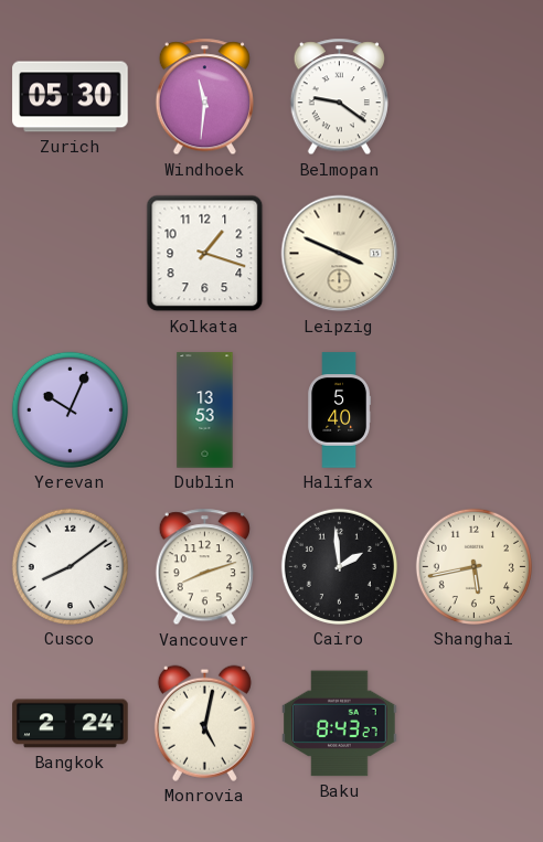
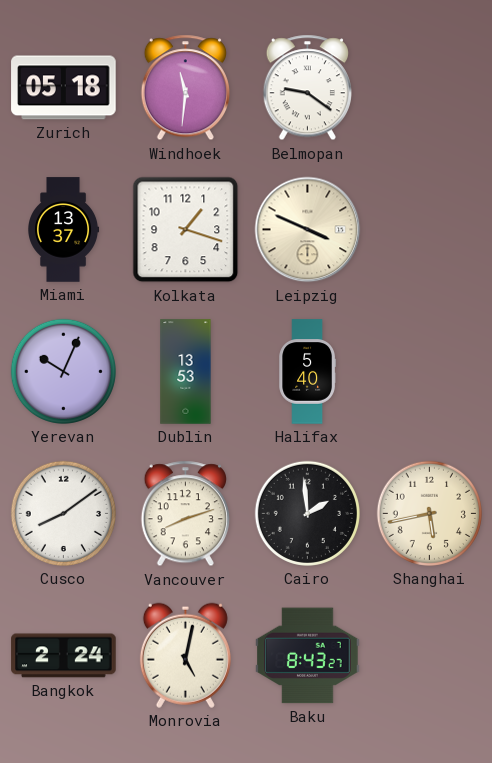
Zurich: 05:30 -> 05:18
Miami: none -> 13:37
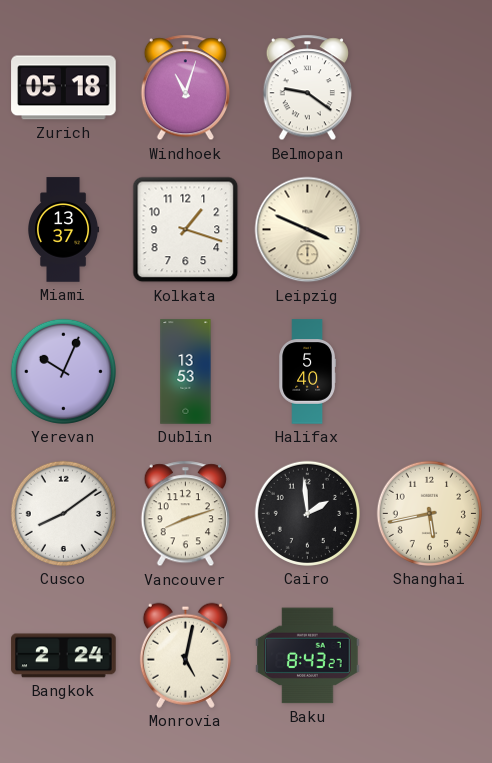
Windhoek: 11:31 -> 11:03
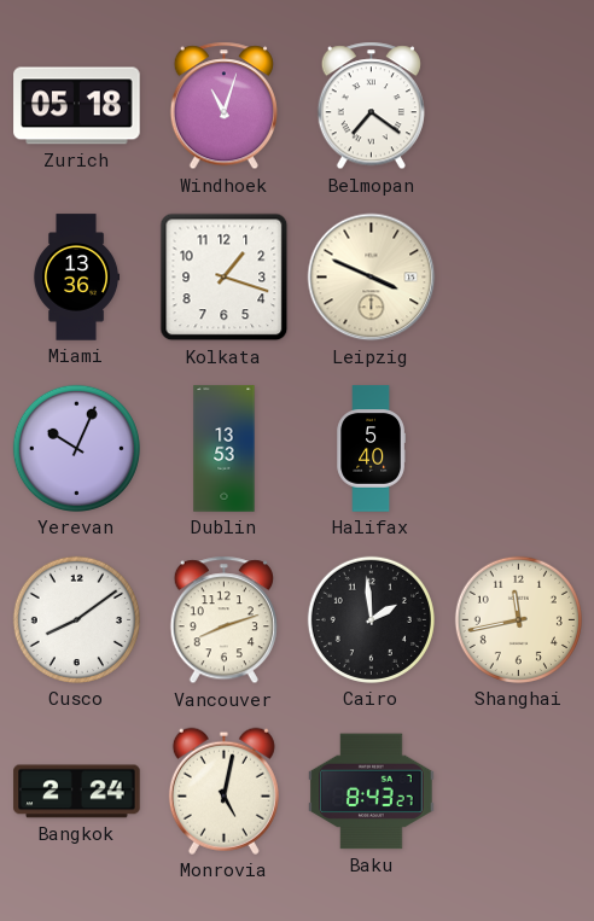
Belmopan: 9:21 -> 7:21
Miami: 13:37 -> 13:36
Shanghai: 5:43 -> 11:43
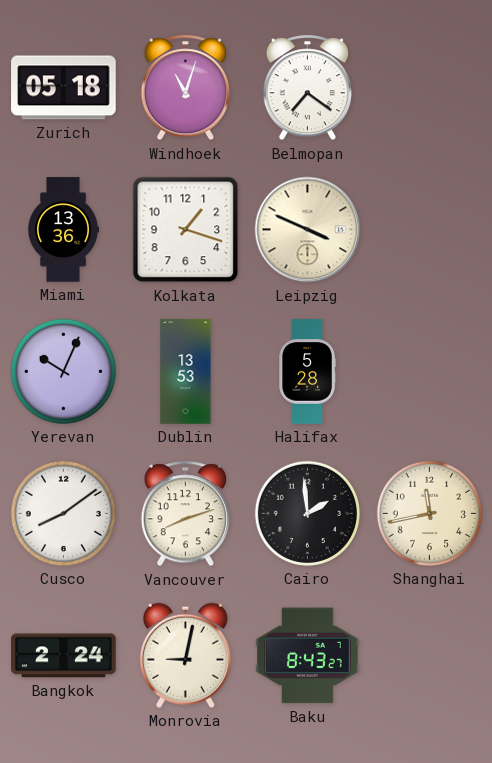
Halifax: 5:40 -> 5:28
Monrovia: 5:02 -> 9:02
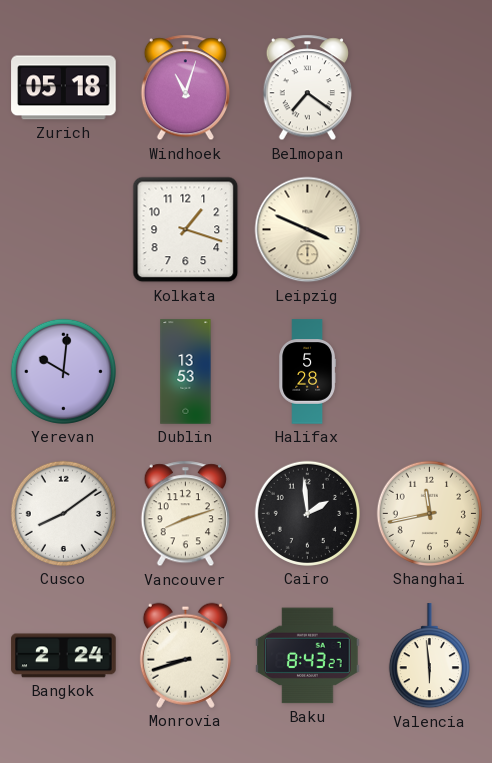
Miami: 13:36 -> none
Yerevan: 10:04 -> 10:01
Monrovia: 9:02 -> 8:42
Valencia: none -> 5:59
